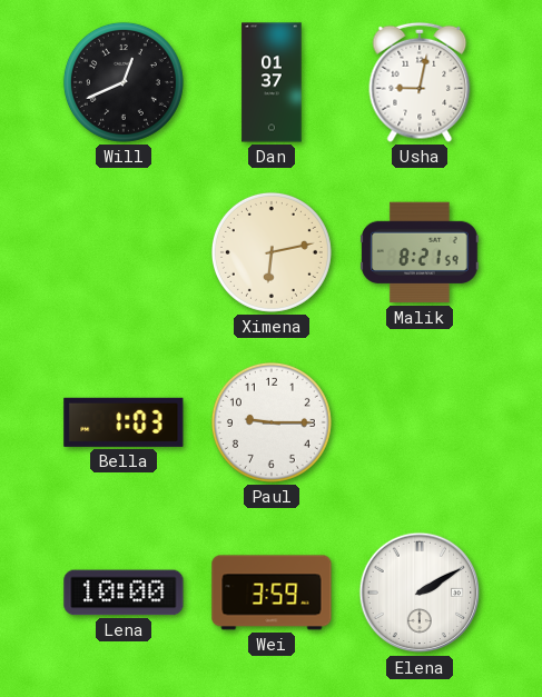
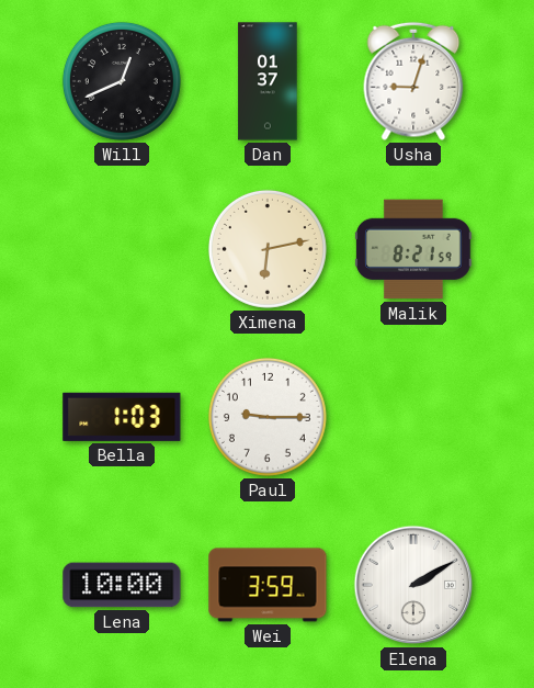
Usha: 9:02 -> 9:03
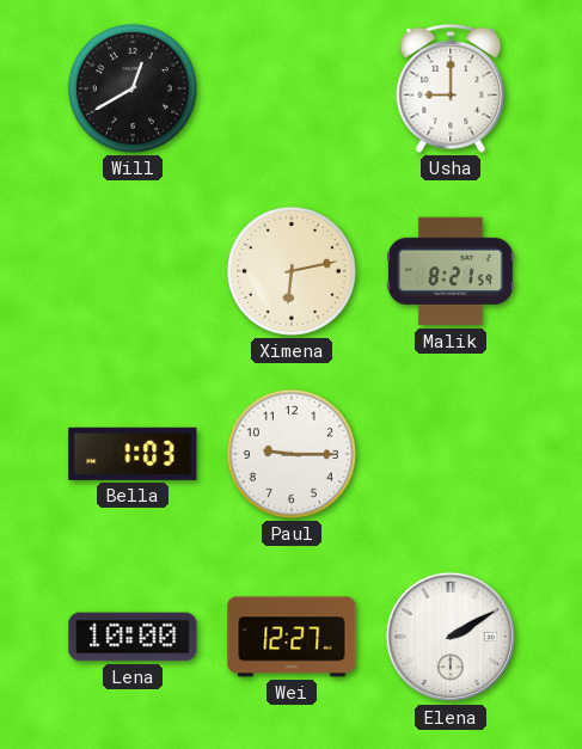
Will: 12:41 -> 12:40
Dan: 01:37 -> none
Usha: 9:03 -> 9:00
Wei: 3:59 -> 12:27
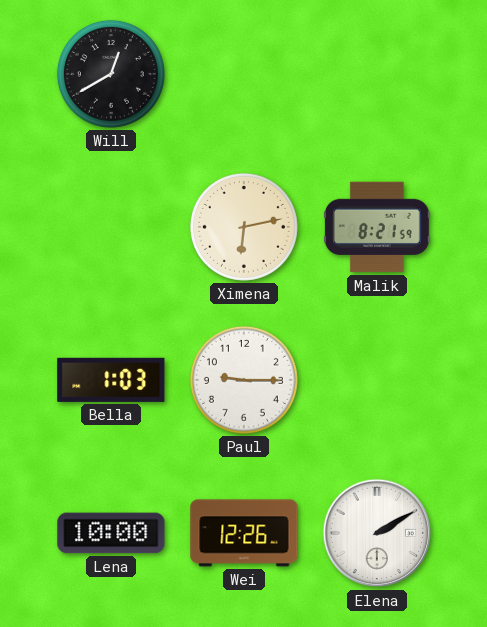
Usha: 9:00 -> none
Wei: 12:27 -> 12:26
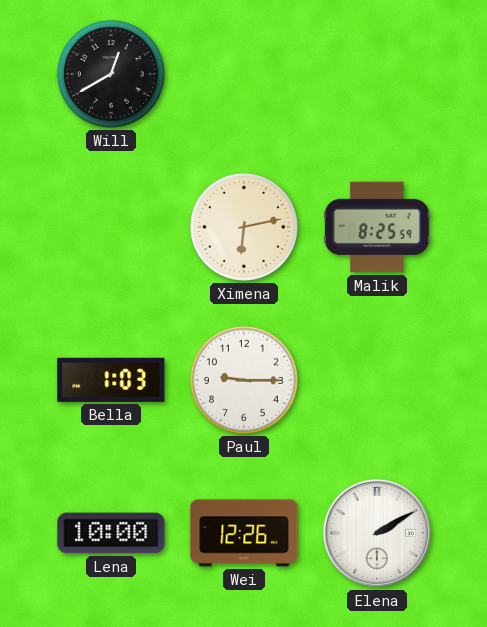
Malik: 8:21 -> 8:25
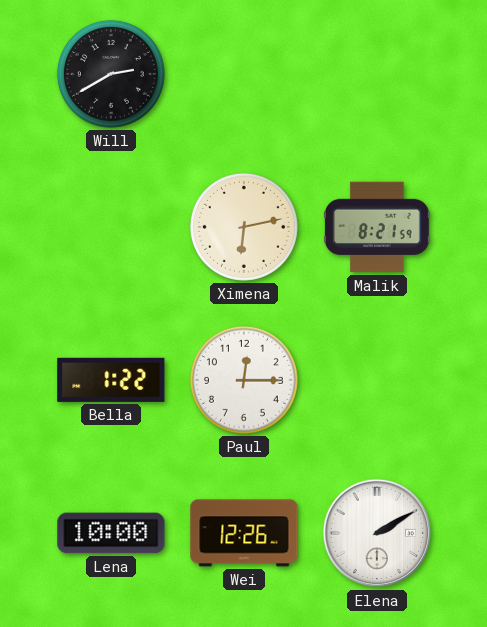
Will: 12:40 -> 2:40
Malik: 8:25 -> 8:21
Bella: 1:03 -> 1:22
Paul: 9:15 -> 12:15
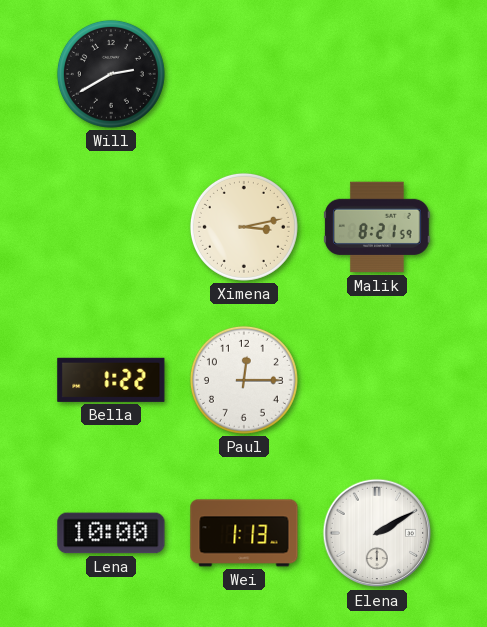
Ximena: 6:13 -> 3:13
Wei: 12:26 -> 1:13
